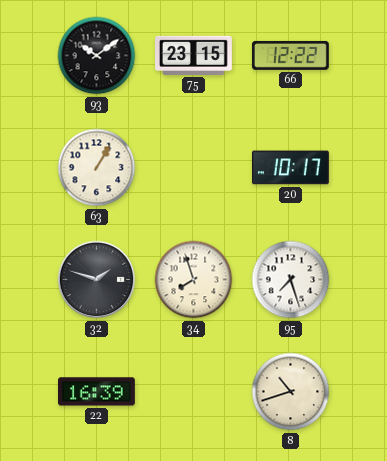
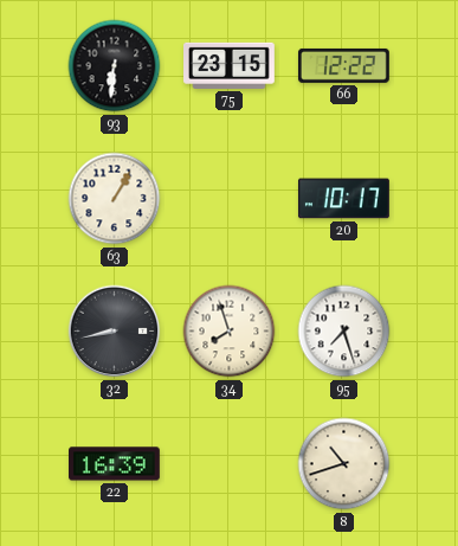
93: 10:09 -> 6:31
32: 1:48 -> 8:43
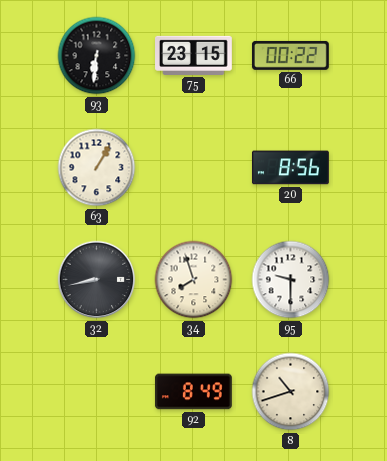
66: 12:22 -> 00:22
20: 10:17 -> 8:56
95: 7:27 -> 9:30
22: 16:39 -> none
92: none -> 8:49
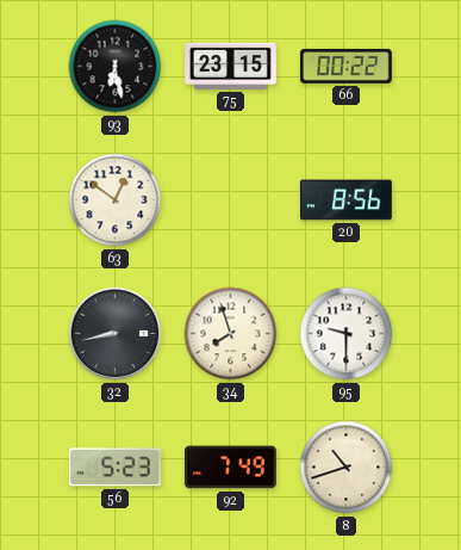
93: 6:31 -> 6:28
63: 1:05 -> 12:51
56: none -> 5:23
92: 8:49 -> 7:49
